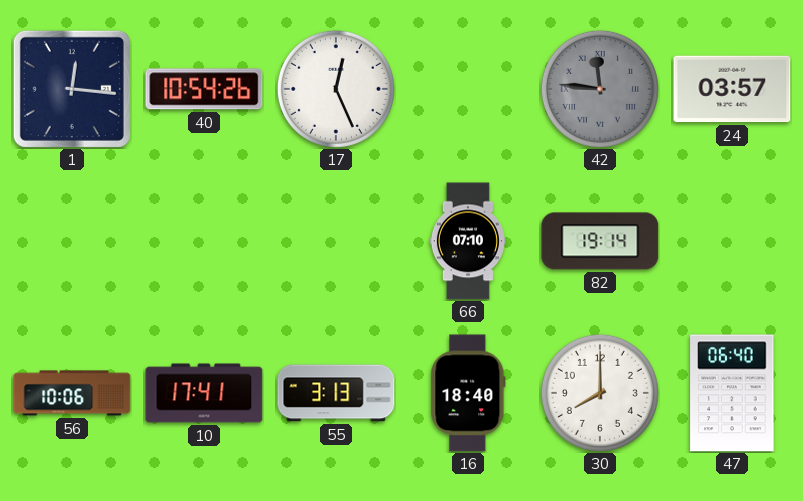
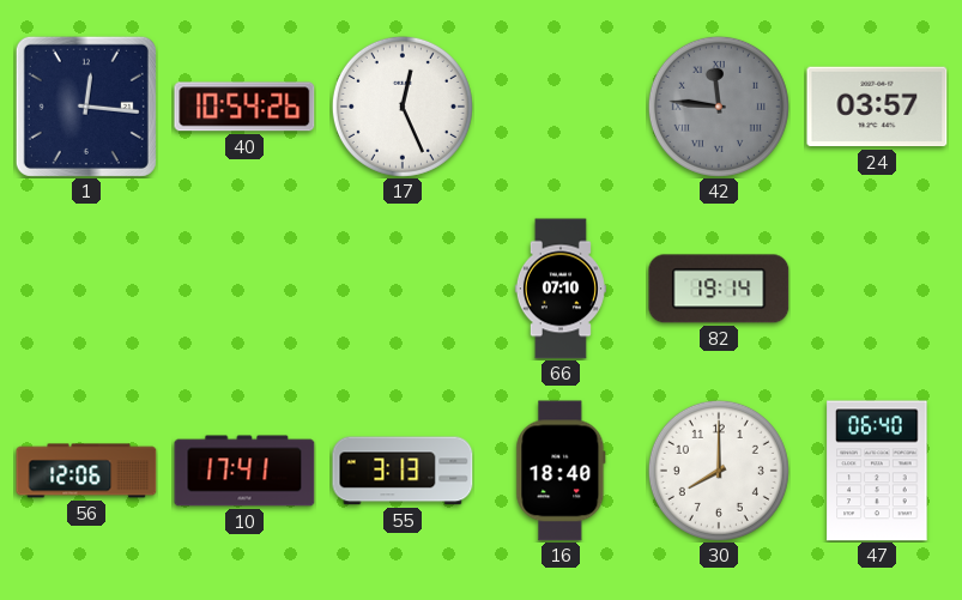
56: 10:06 -> 12:06
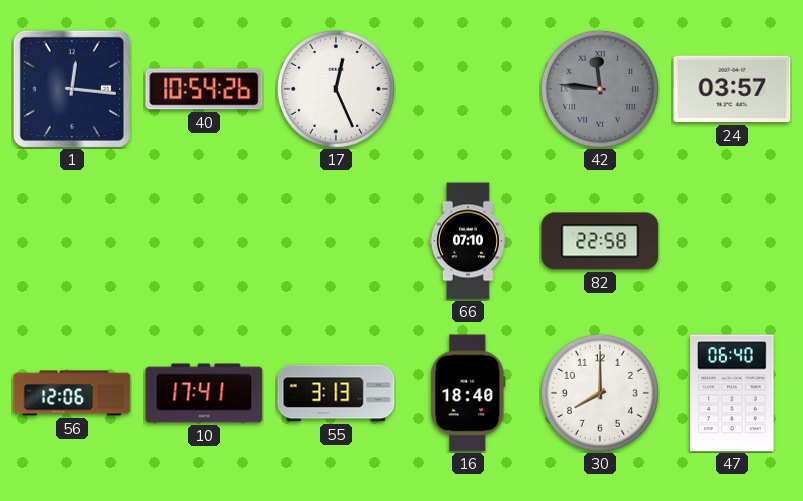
82: 19:14 -> 22:58
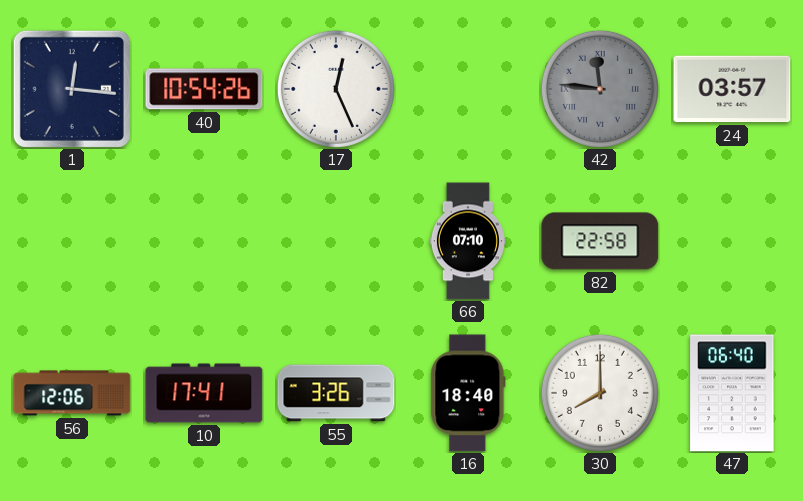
55: 3:13 -> 3:26
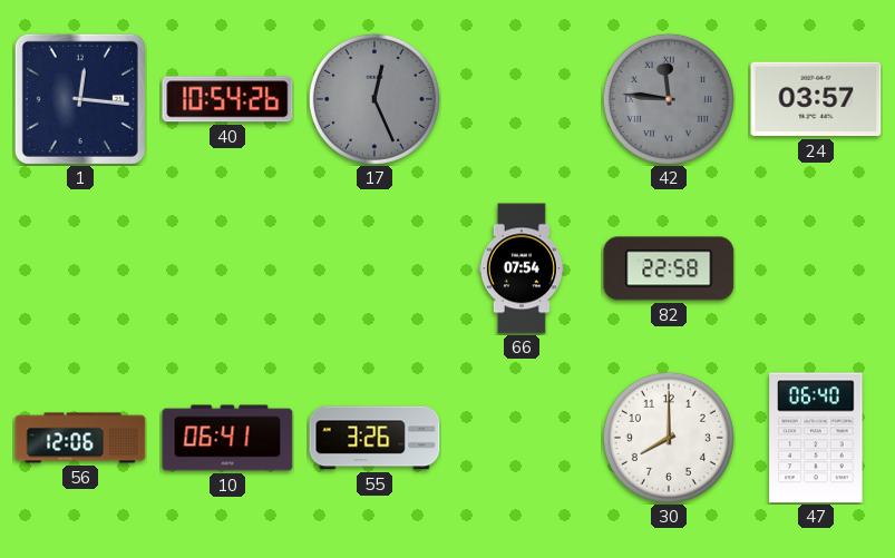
17 dial: white -> grey
66: 07:10 -> 07:54
10: 17:41 -> 06:41
16: 18:40 -> none
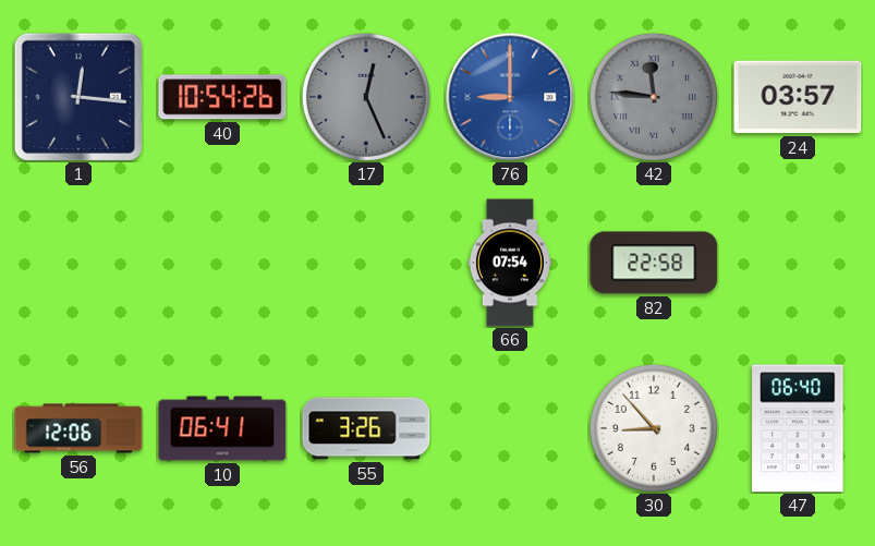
76: none -> 9:00
30: 8:00 -> 8:53
